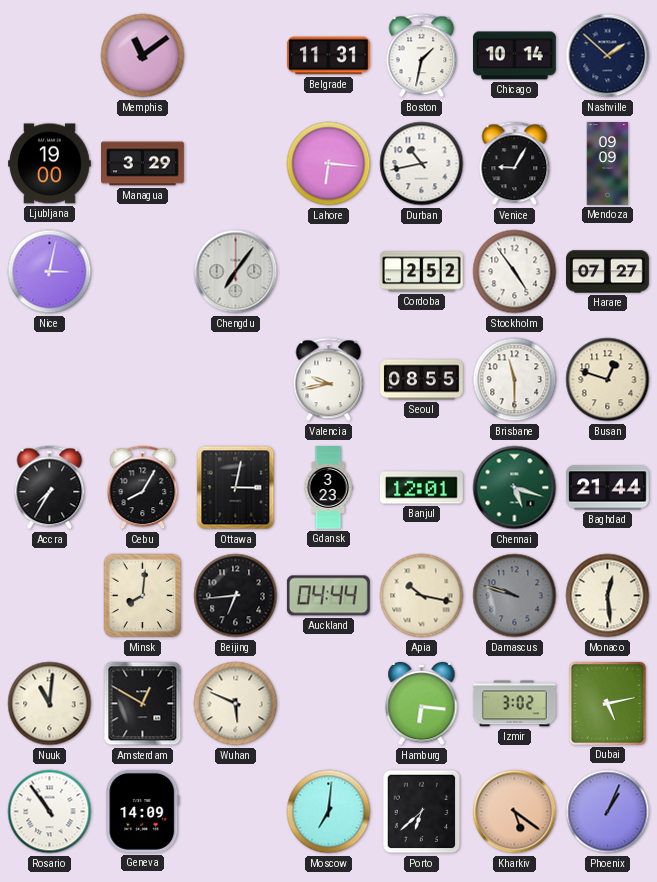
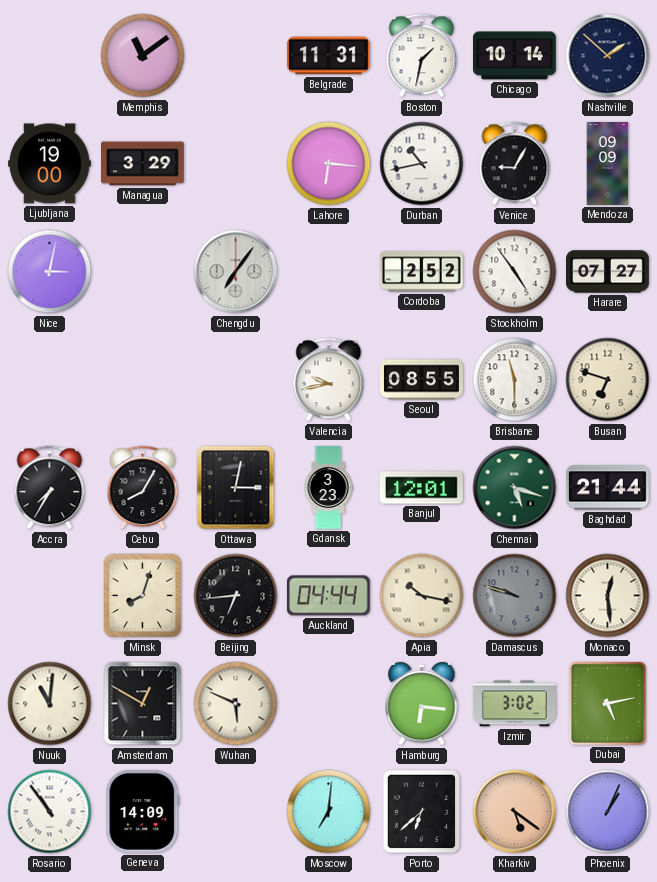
Busan: 12:48 -> 6:48
Minsk: 8:01 -> 8:03
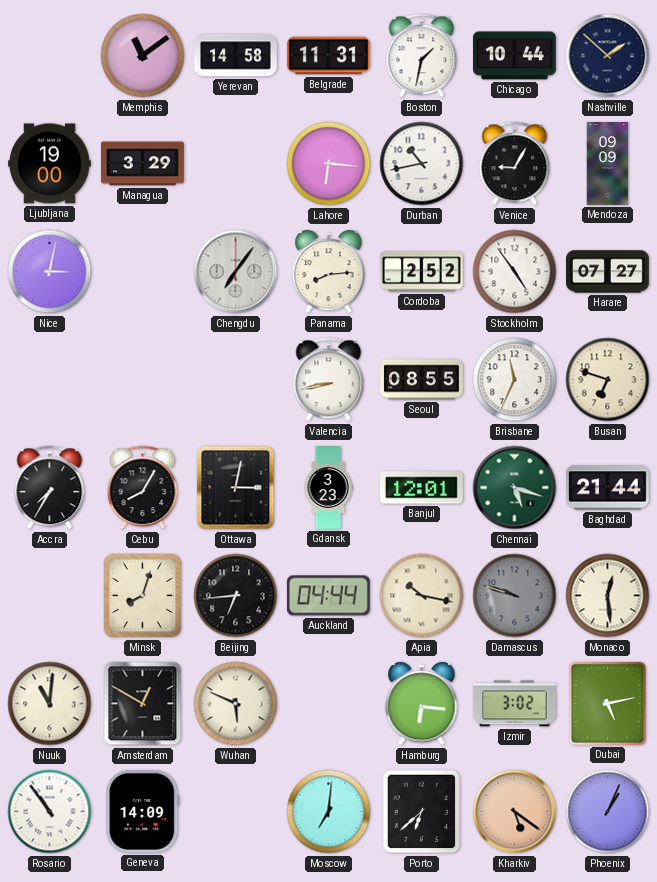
Yerevan: none -> 14:58
Chicago: 10:14 -> 10:44
Panama: none -> 8:14
Valencia: 9:43 -> 8:43
Brisbane: 11:30 -> 11:34
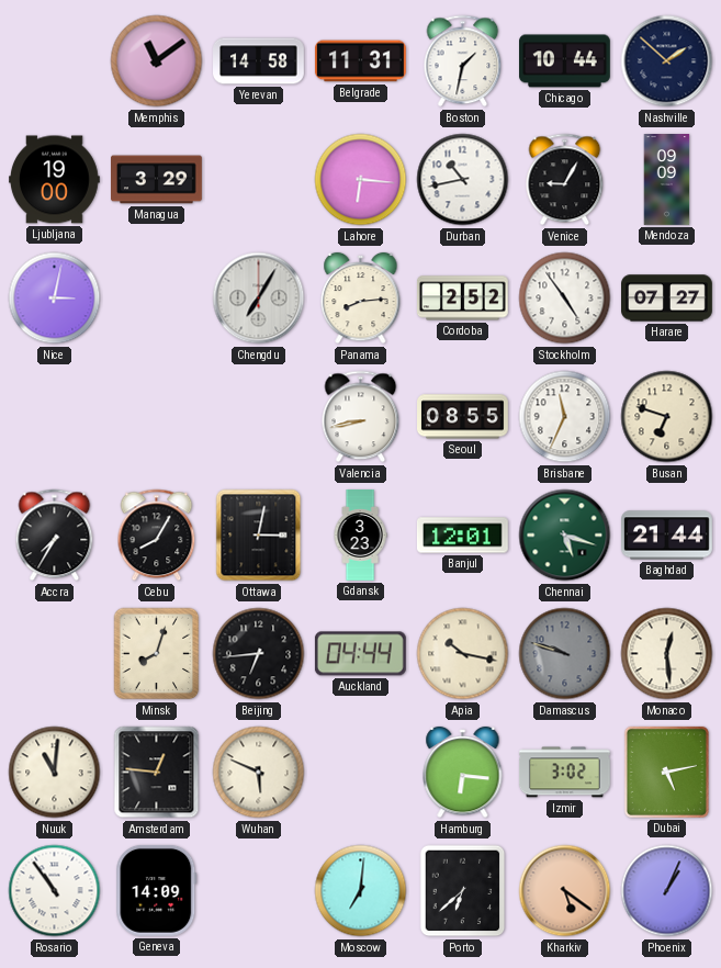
Chengdu: 7:06 -> 7:05
Amsterdam: 12:50 -> 12:46
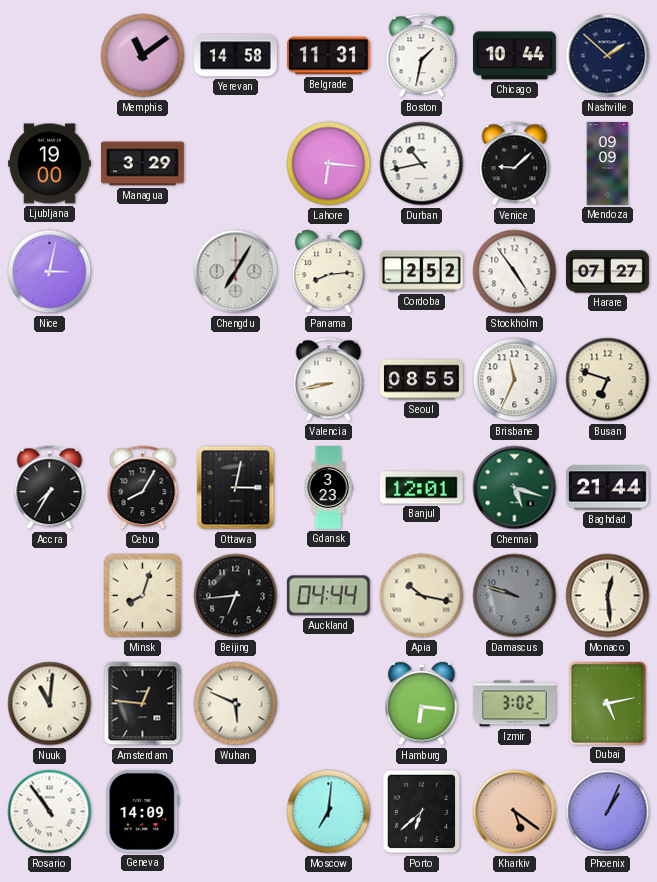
Venice: 9:05 -> 9:08
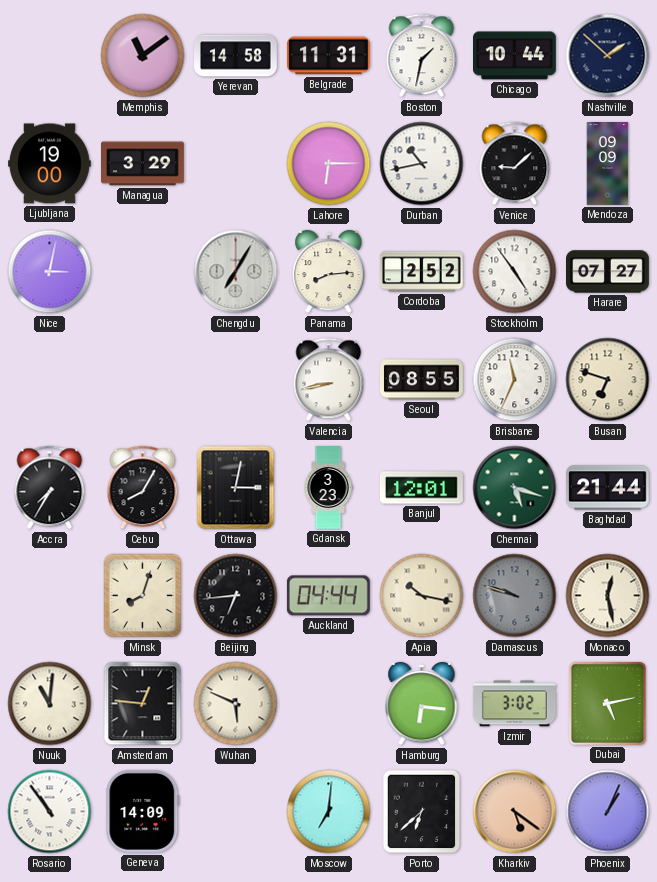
Lahore: 6:16 -> 6:15
Monaco: 12:29 -> 12:28
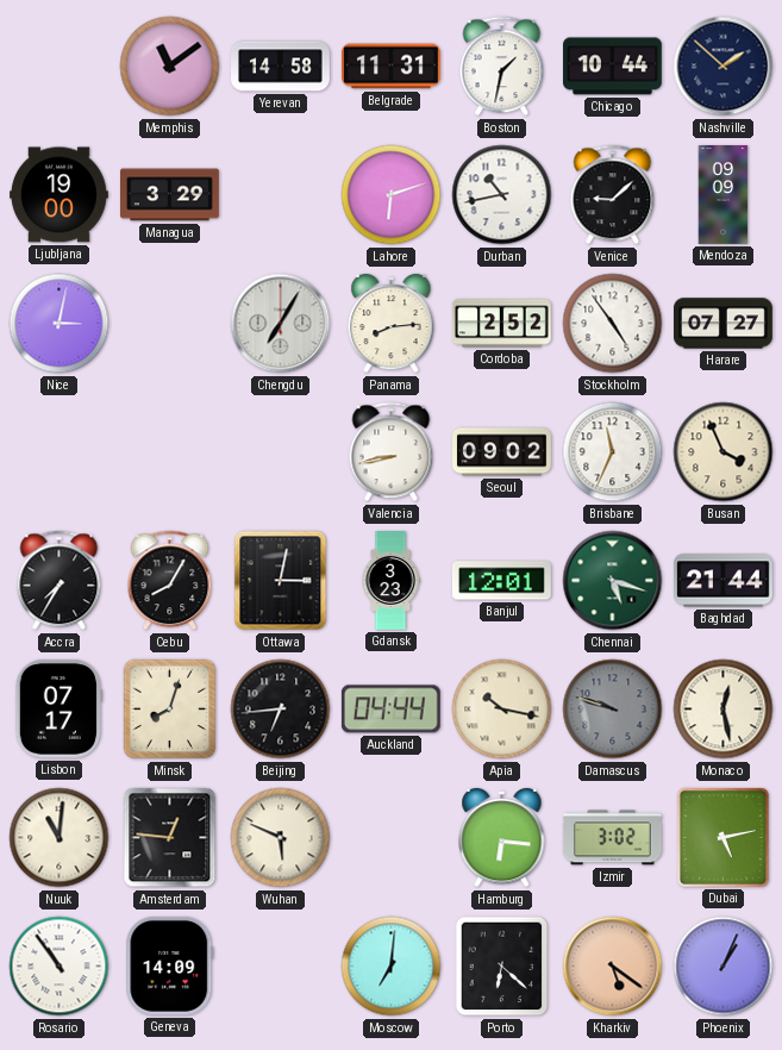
Lahore: 6:15 -> 6:12
Seoul: 08:55 -> 09:02
Busan: 6:48 -> 3:56
Lisbon: none -> 07:17
Porto: 6:38 -> 6:22
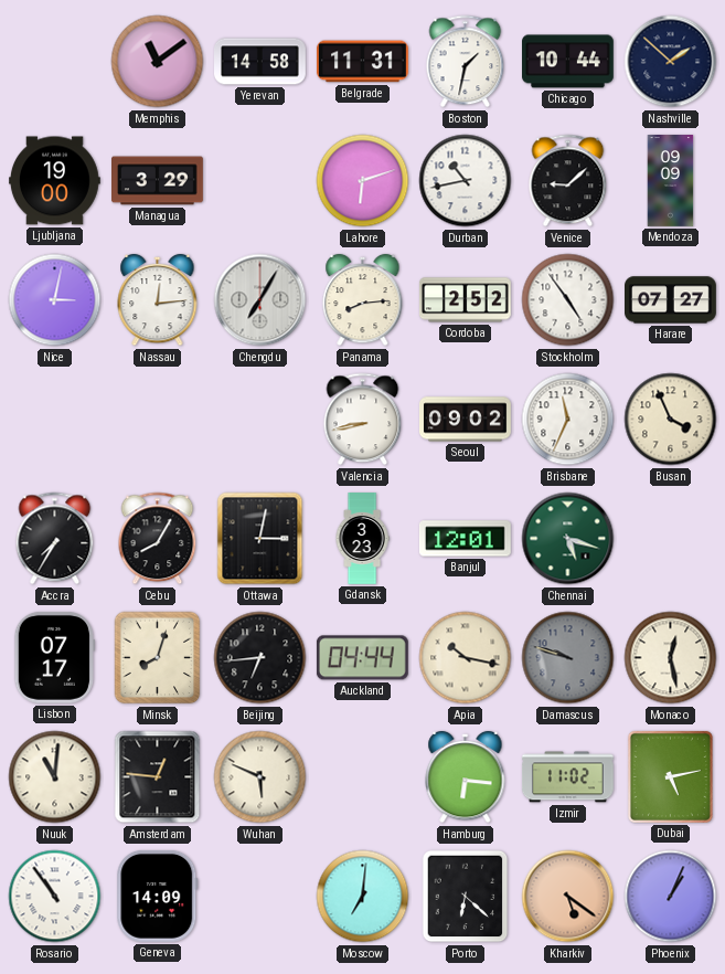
Nassau: none -> 12:14
Baghdad: 21:44 -> none
Izmir: 3:02 -> 11:02
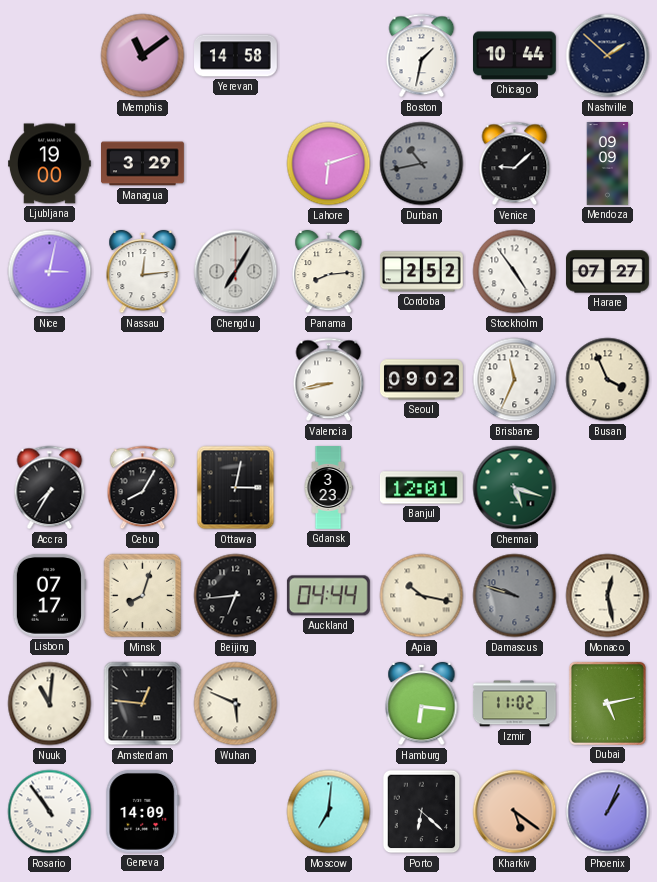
Belgrade: 11:31 -> none
Durban dial: white -> grey
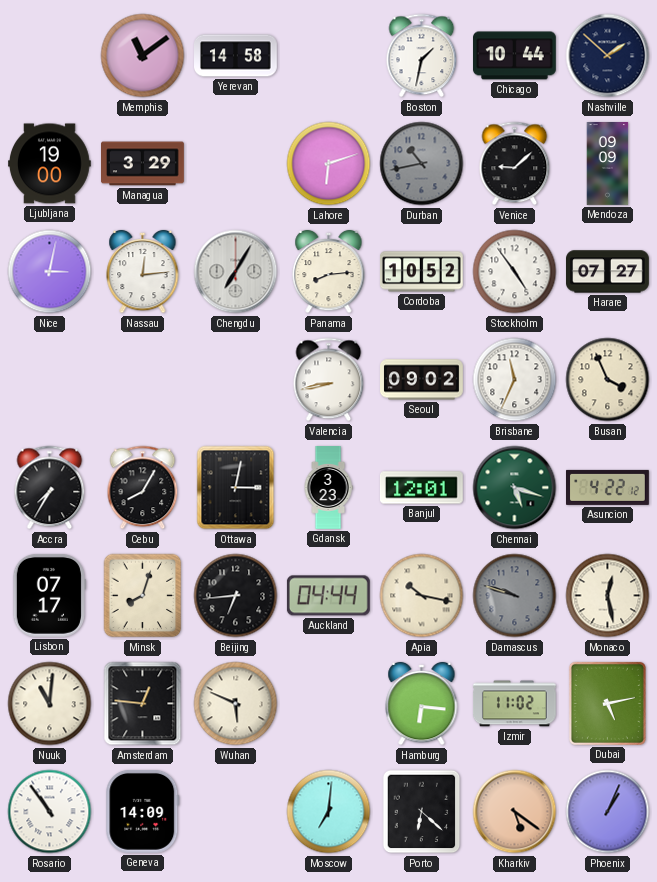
Cordoba: 2:52 -> 10:52
Asuncion: none -> 4:22
